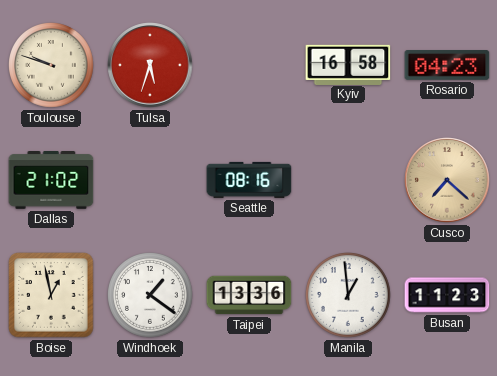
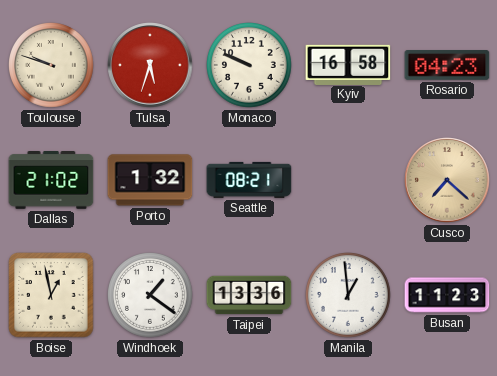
Monaco: none -> 9:49
Porto: none -> 1:32
Seattle: 08:16 -> 08:21
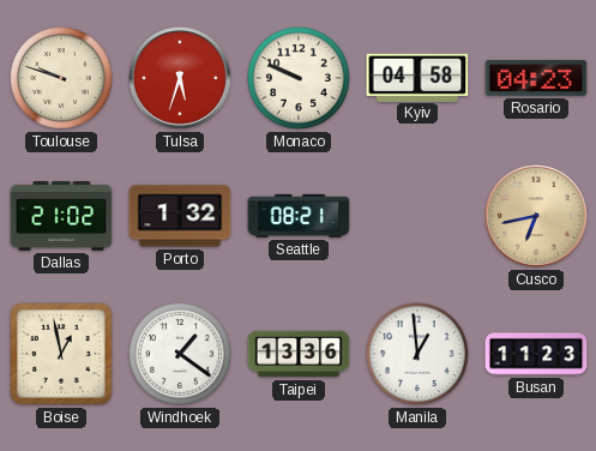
Kyiv: 16:58 -> 04:58
Cusco: 7:22 -> 6:43
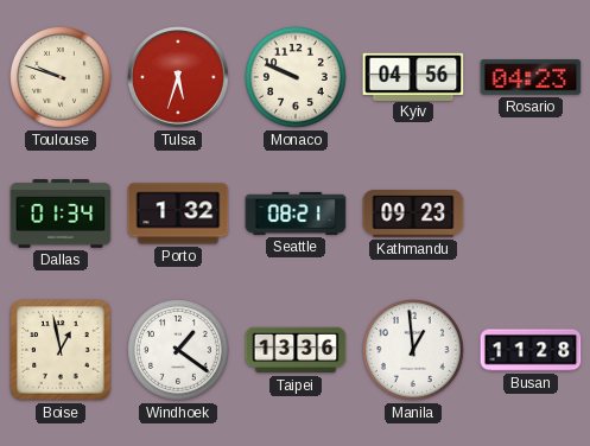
Kyiv: 04:58 -> 04:56
Dallas: 21:02 -> 01:34
Kathmandu: none -> 09:23
Cusco: 6:43 -> none
Busan: 11:23 -> 11:28
